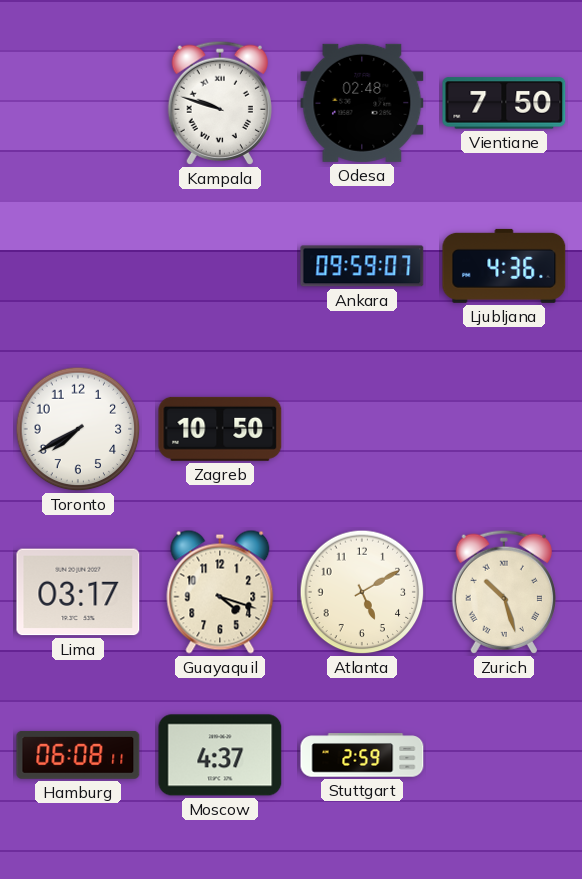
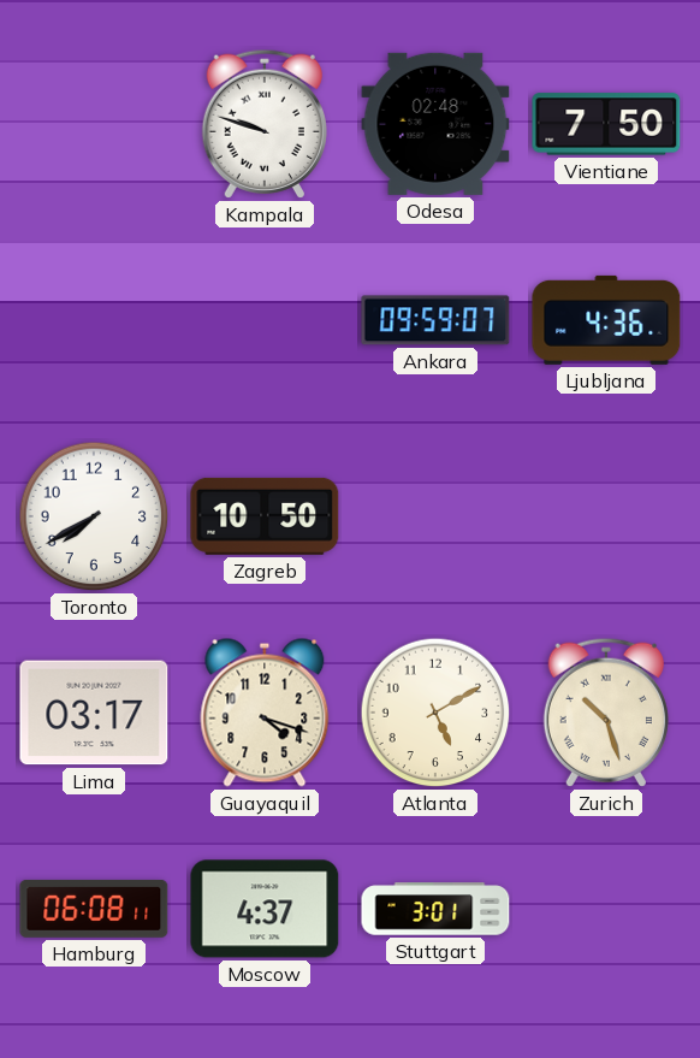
Stuttgart: 2:59 -> 3:01
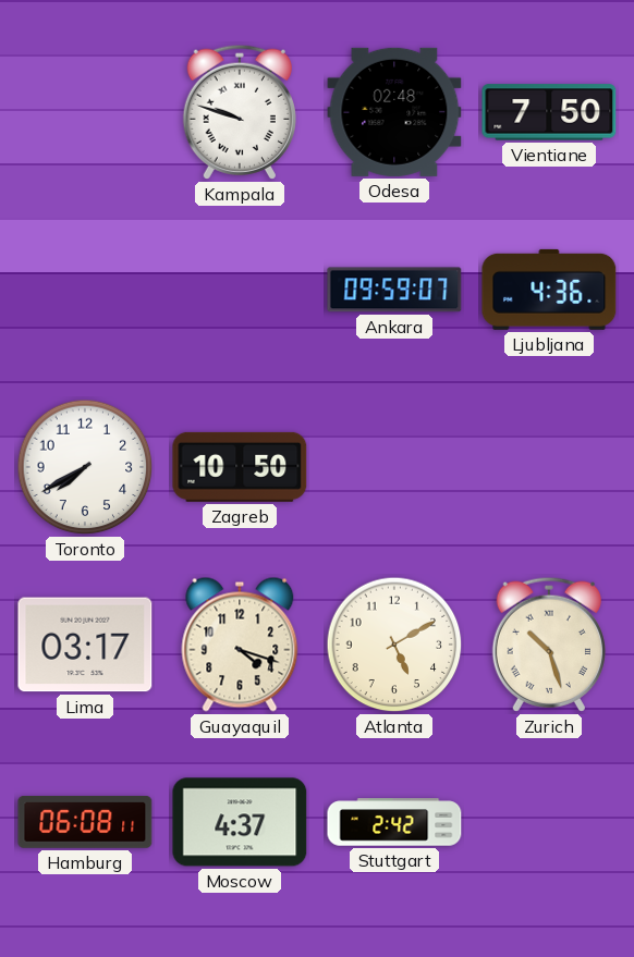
Stuttgart: 3:01 -> 2:42
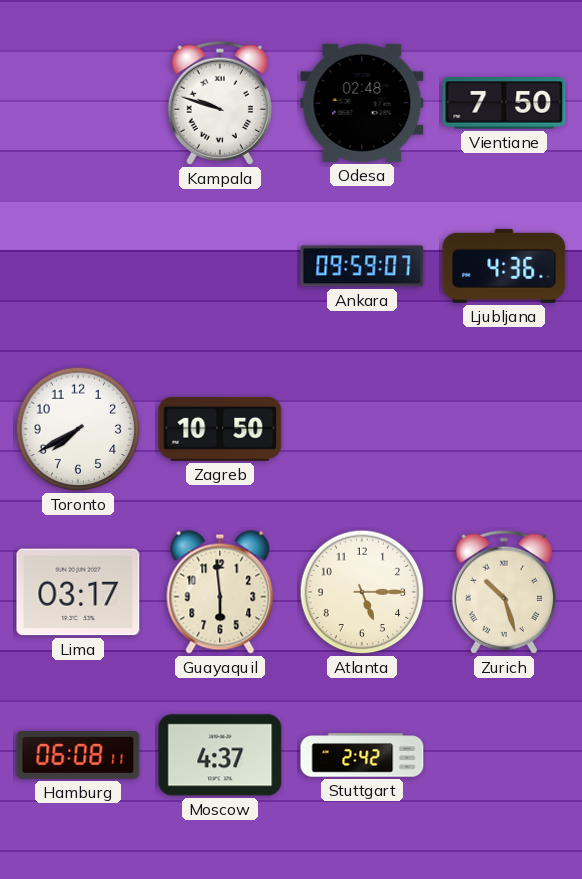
Guayaquil: 4:18 -> 5:59
Atlanta: 5:10 -> 5:15
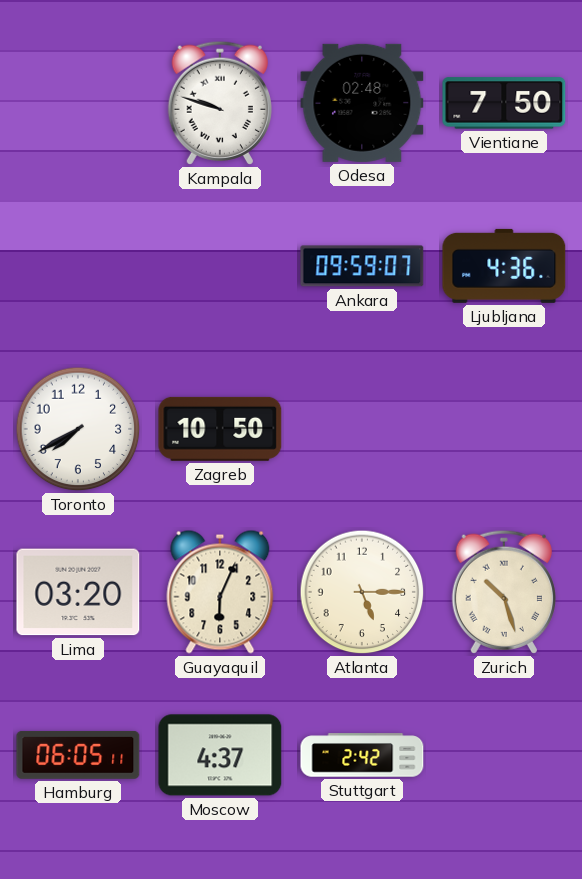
Lima: 03:17 -> 03:20
Guayaquil: 5:59 -> 6:04
Hamburg: 06:08 -> 06:05
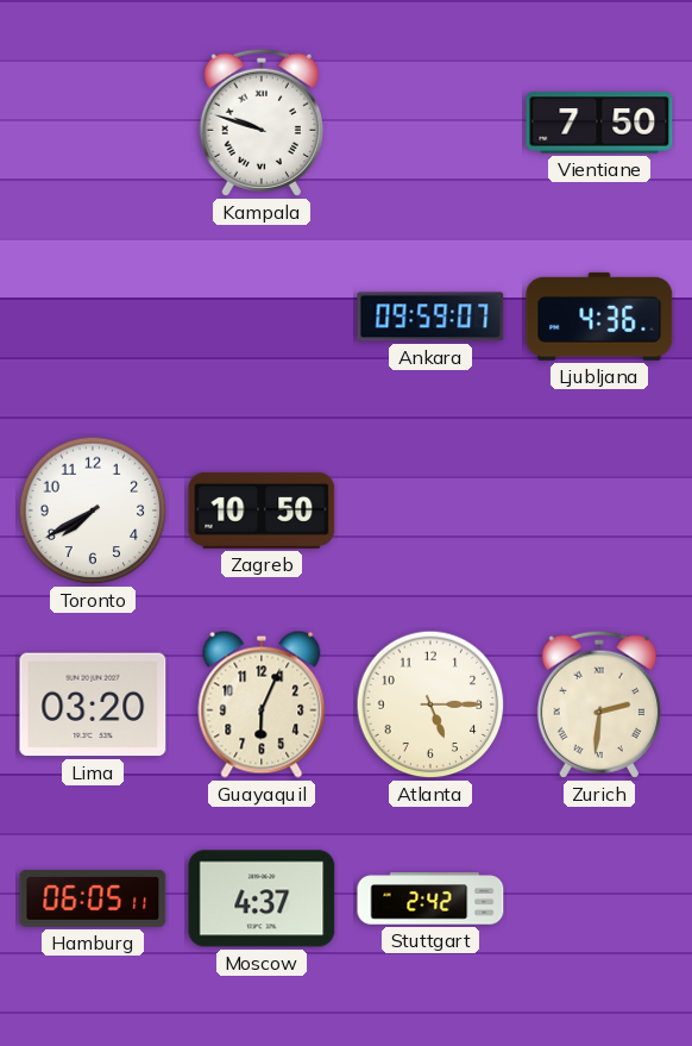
Odesa: 02:48 -> none
Zurich: 10:27 -> 2:31
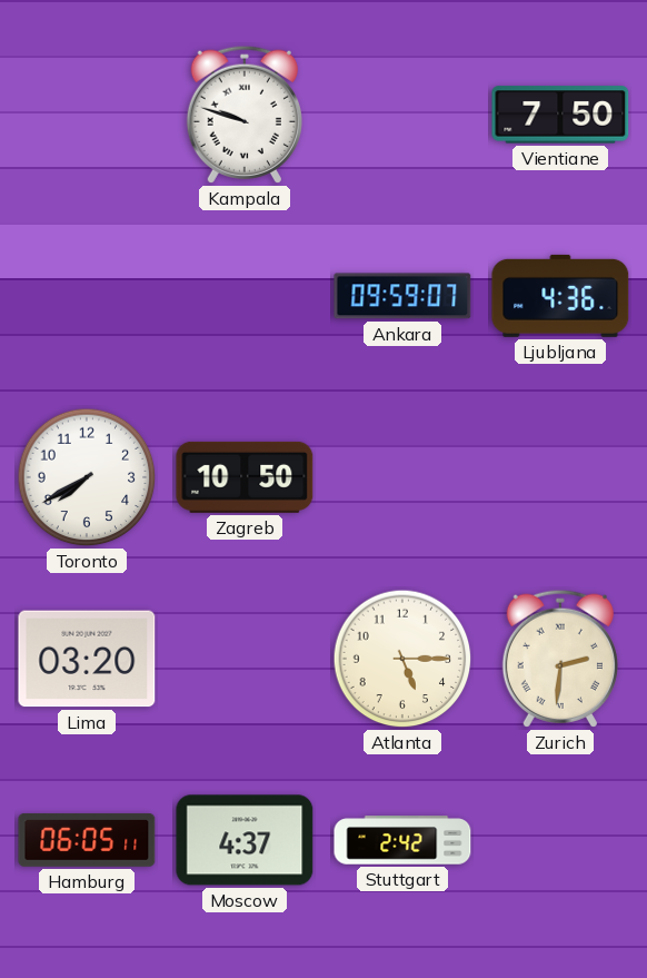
Guayaquil: 6:04 -> none
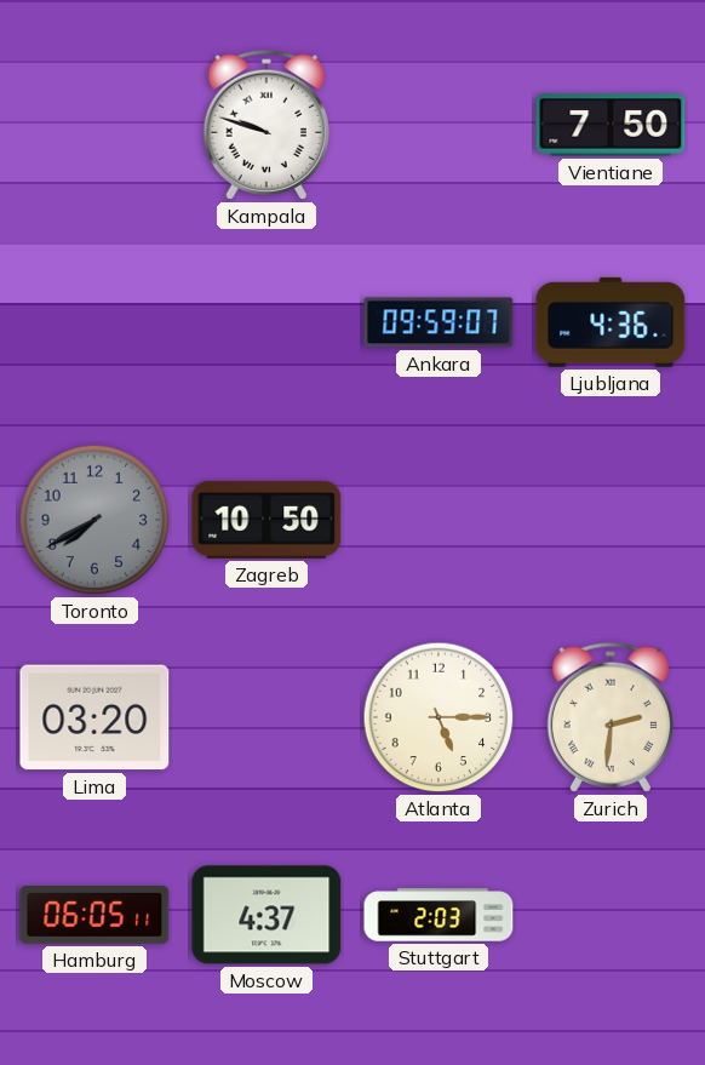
Toronto dial: white -> grey
Stuttgart: 2:42 -> 2:03
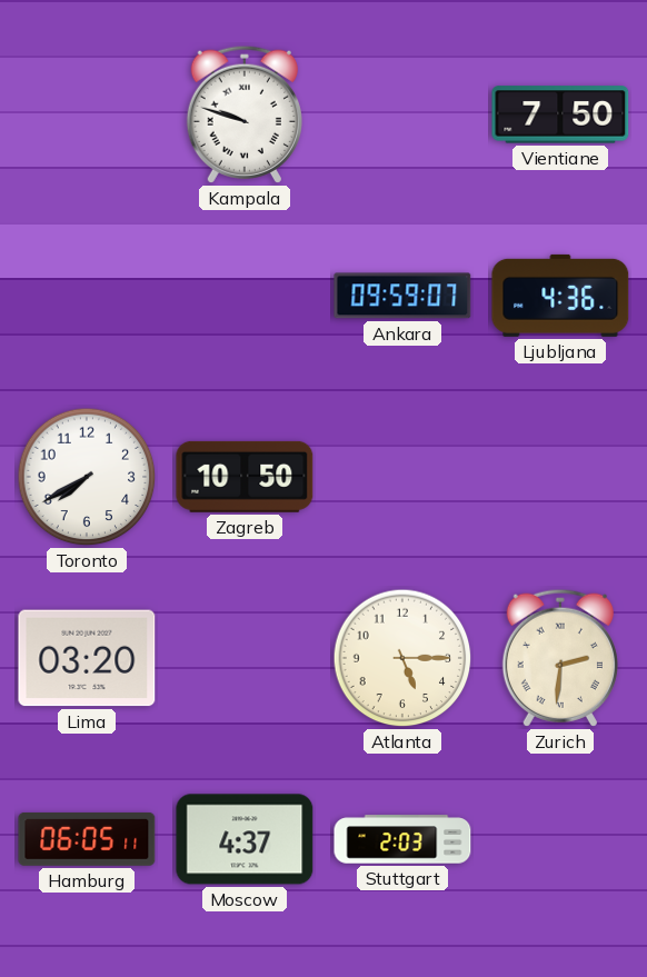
Toronto dial: grey -> white
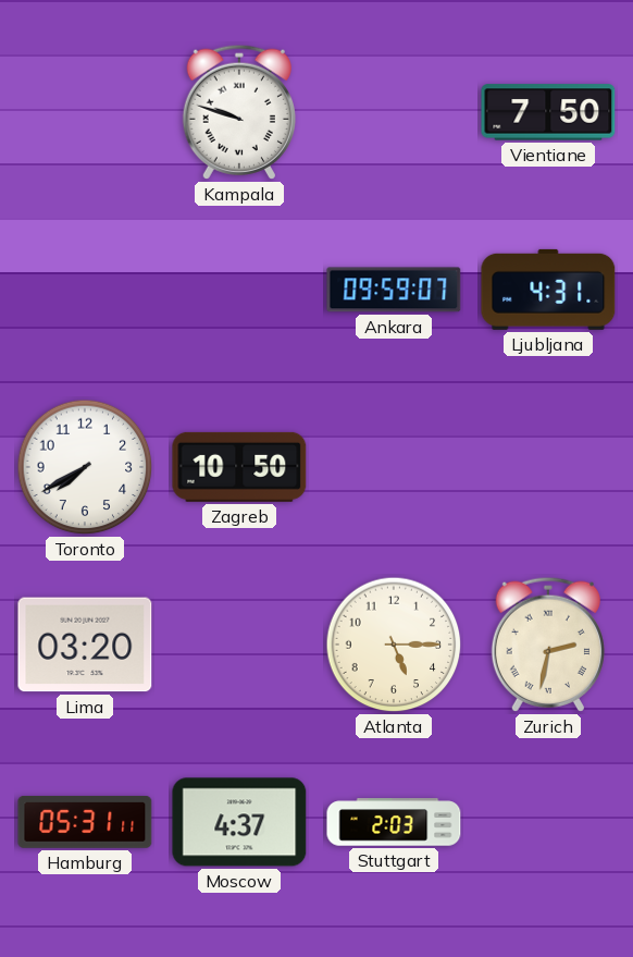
Ljubljana: 4:36 -> 4:31
Zurich: 2:31 -> 2:32
Hamburg: 06:05 -> 05:31
